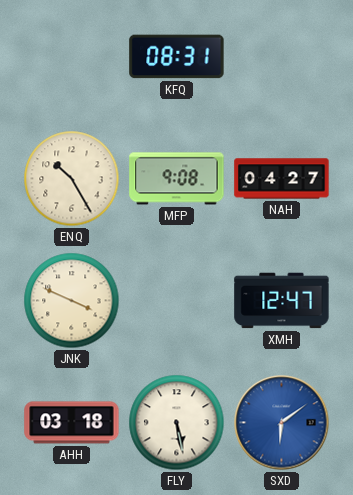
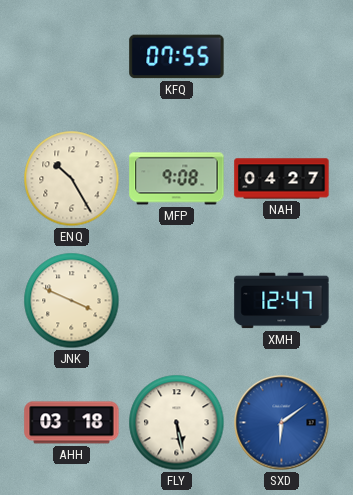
KFQ: 08:31 -> 07:55
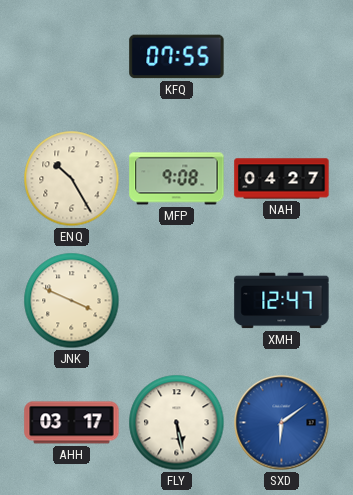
AHH: 03:18 -> 03:17
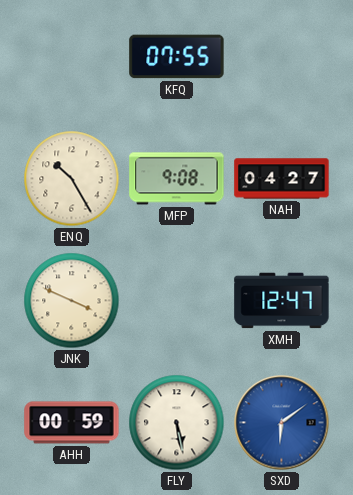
AHH: 03:17 -> 00:59
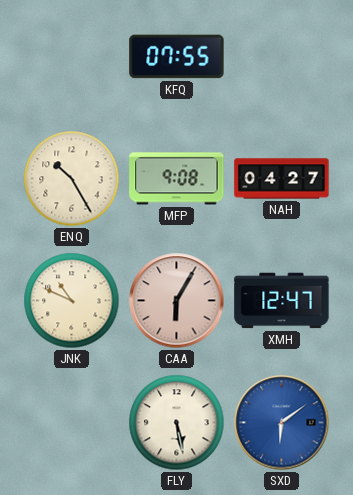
JNK: 3:49 -> 10:49
CAA: none -> 6:05
AHH: 00:59 -> none
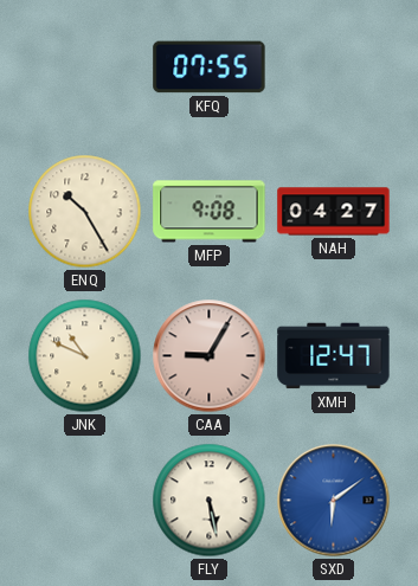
CAA: 6:05 -> 9:05
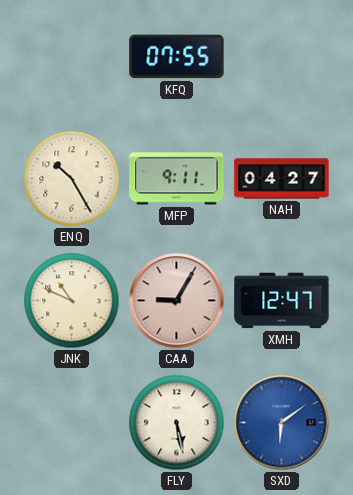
MFP: 9:08 -> 9:11
